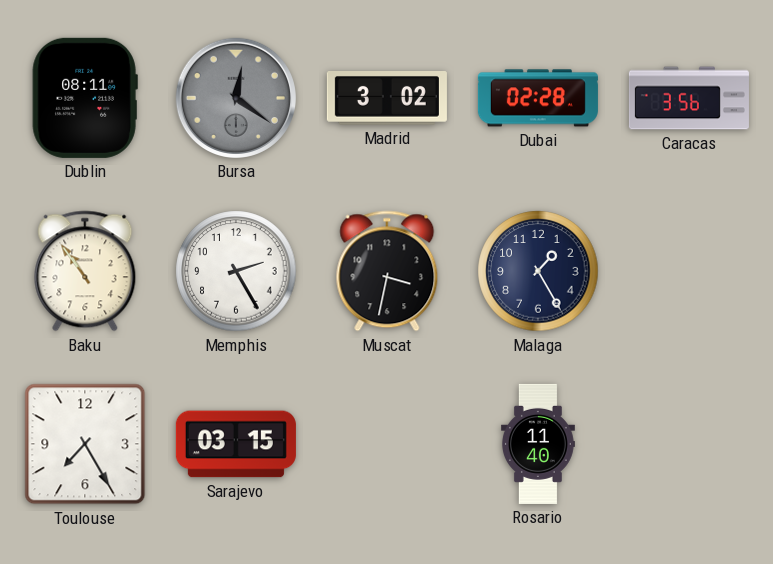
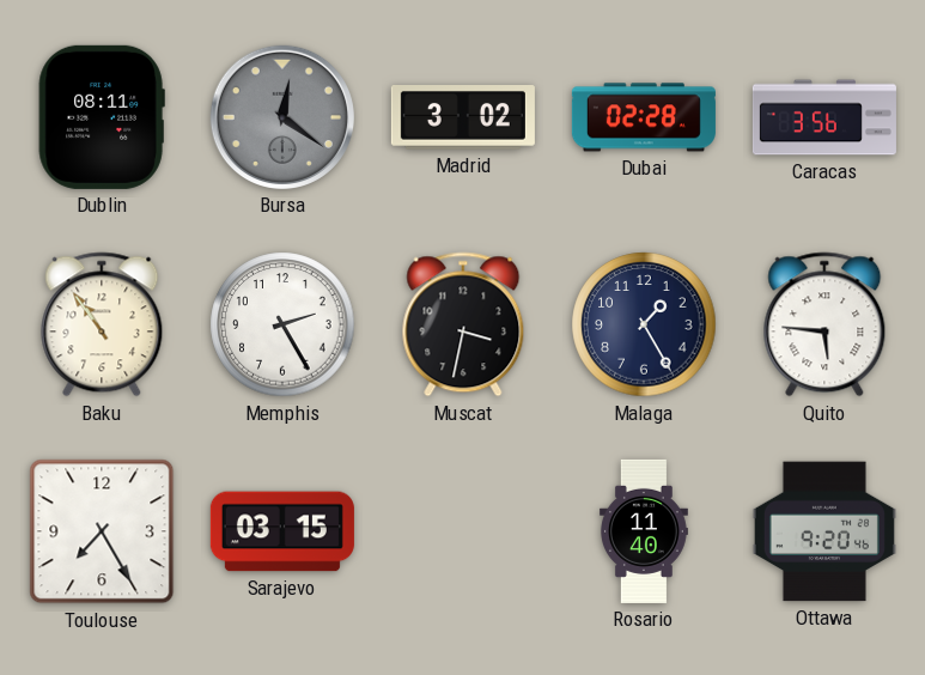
Quito: none -> 5:46
Ottawa: none -> 9:20
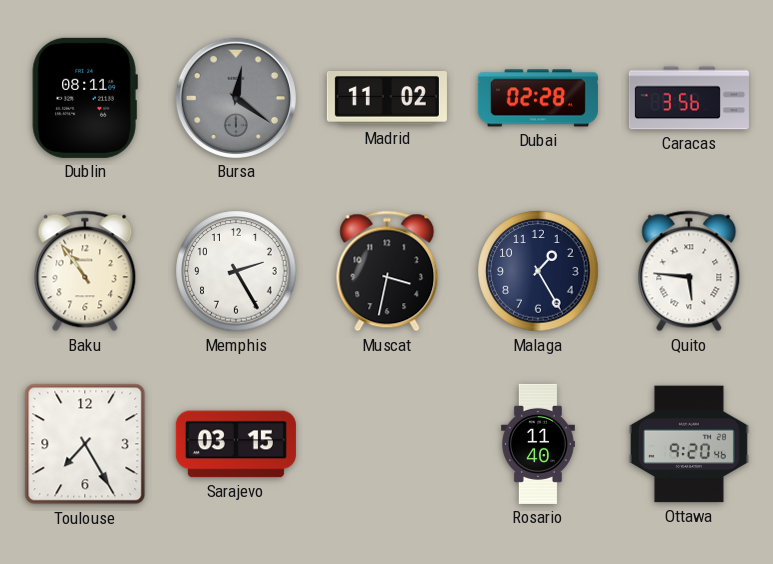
Madrid: 3:02 -> 11:02
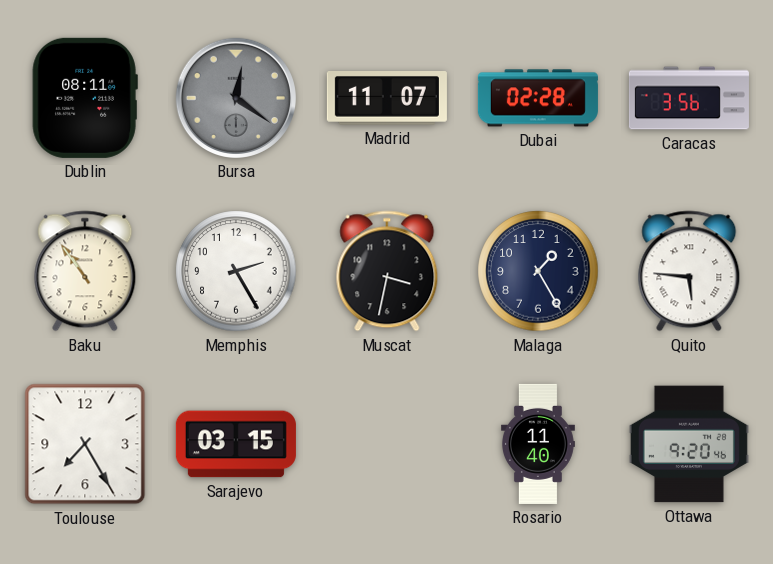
Madrid: 11:02 -> 11:07
